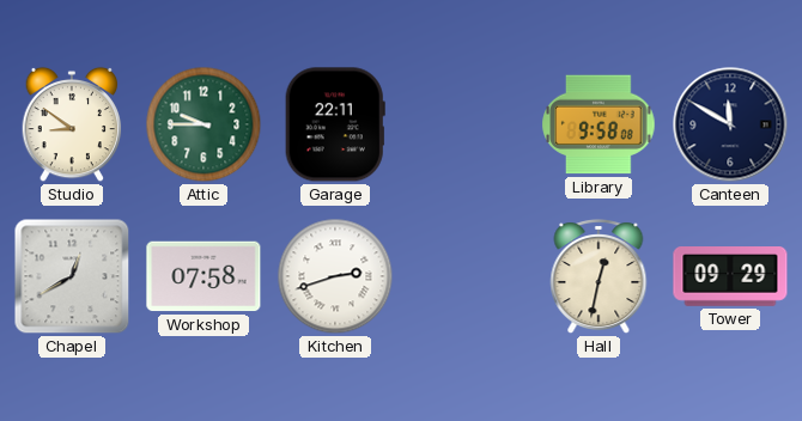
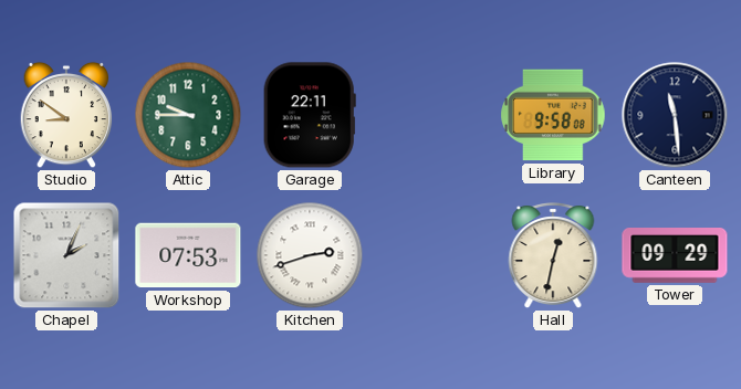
Canteen: 11:50 -> 11:29
Chapel: 12:40 -> 2:04
Workshop: 07:58 -> 07:53
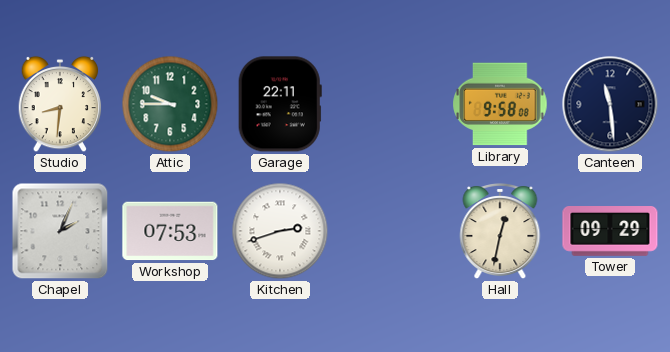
Studio: 8:51 -> 8:31
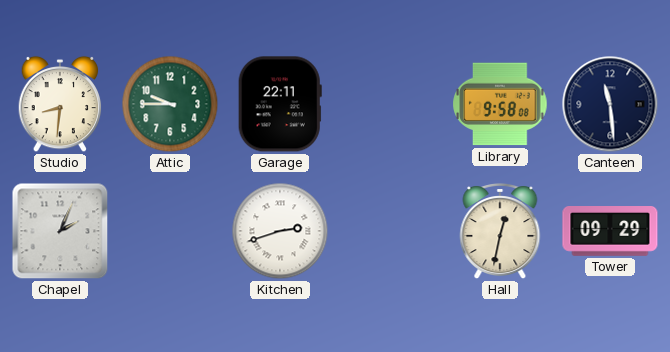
Workshop: 07:53 -> none
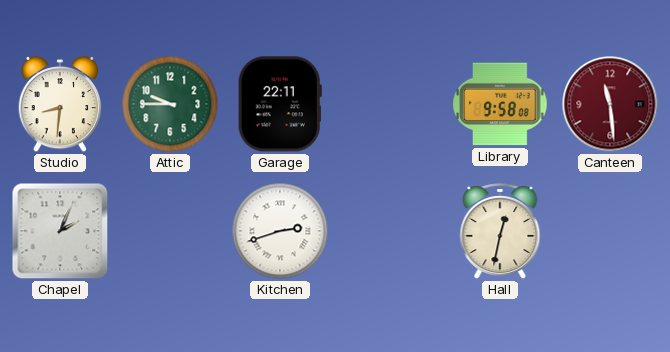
Canteen dial: navy -> burgundy
Tower: 09:29 -> none
